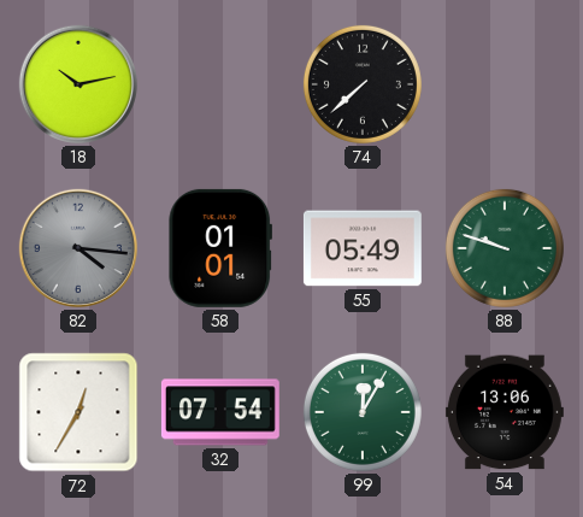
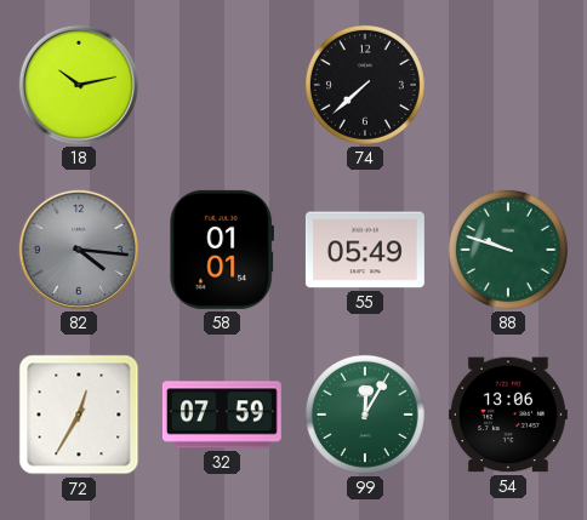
32: 07:54 -> 07:59
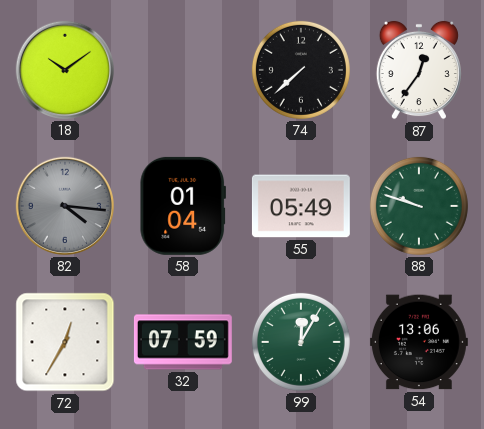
18: 10:13 -> 10:09
87: none -> 12:36
58: 01:01 -> 01:04
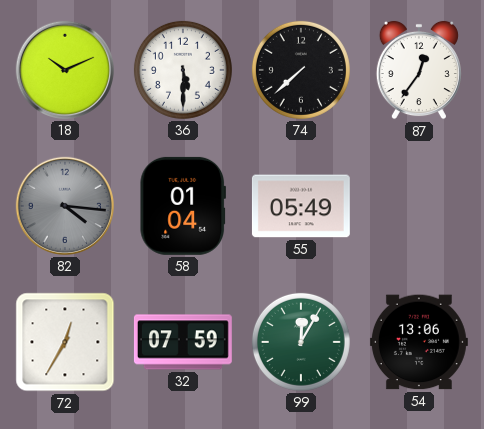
18: 10:09 -> 10:11
36: none -> 5:30
88: 9:48 -> none
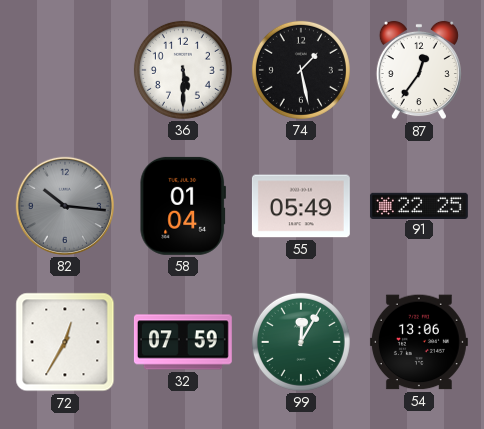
18: 10:11 -> none
74: 7:38 -> 1:28
82: 4:16 -> 10:16
91: none -> 22:25
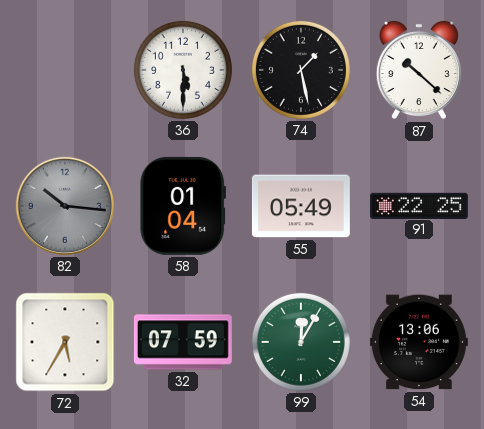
87: 12:36 -> 10:22
72: 12:35 -> 5:35
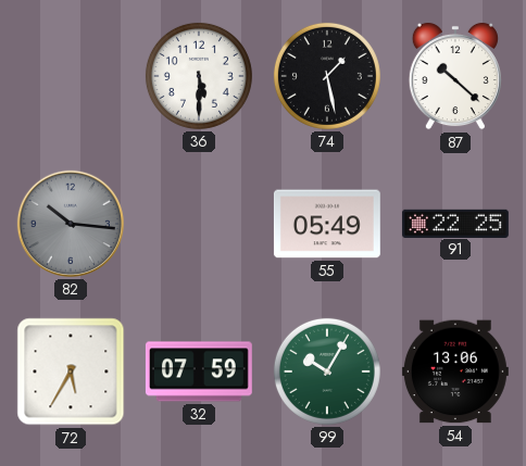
58: 01:04 -> none
99: 12:05 -> 10:05
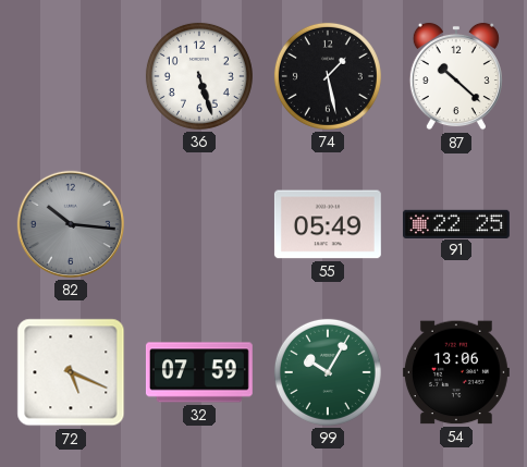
36: 5:30 -> 5:27
72: 5:35 -> 5:19
